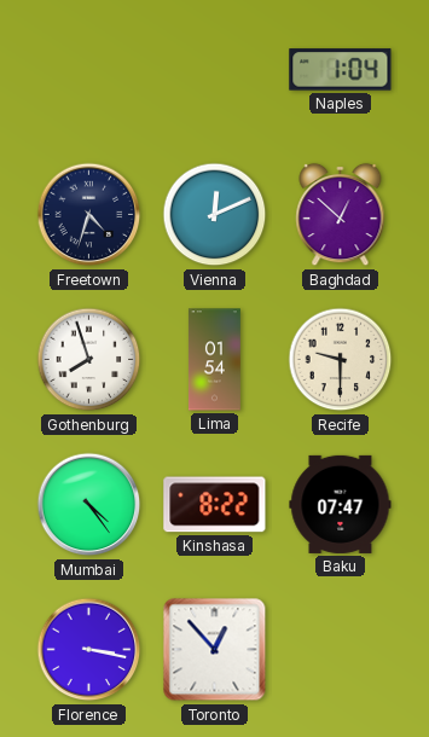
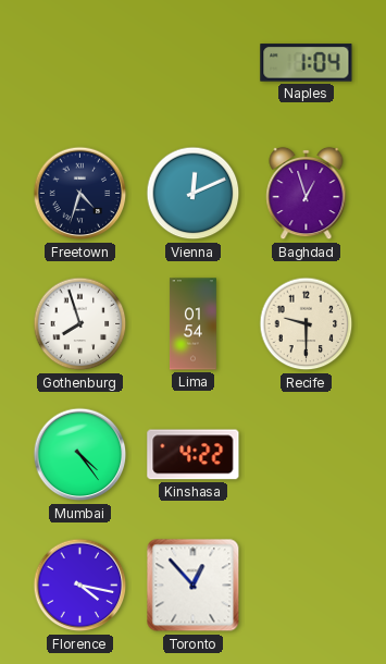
Baghdad: 12:52 -> 12:57
Kinshasa: 8:22 -> 4:22
Baku: 07:47 -> none
Florence: 3:17 -> 4:17
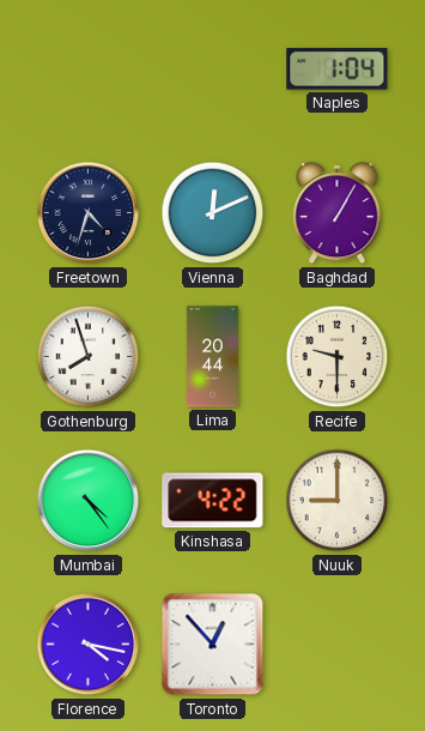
Baghdad: 12:57 -> 1:05
Lima: 01:54 -> 20:44
Nuuk: none -> 9:00
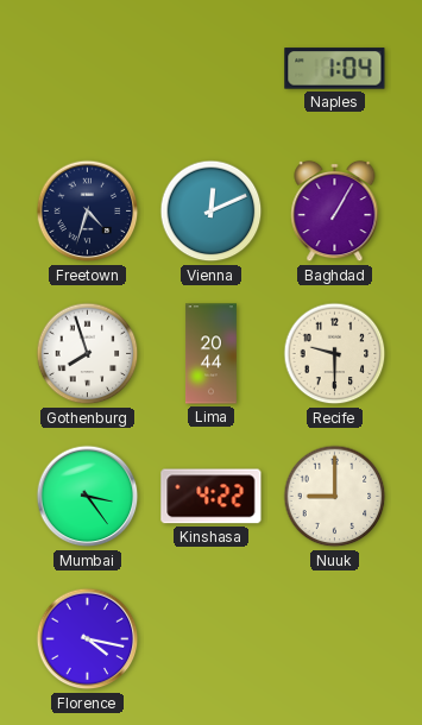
Mumbai: 4:24 -> 3:24
Toronto: 12:53 -> none
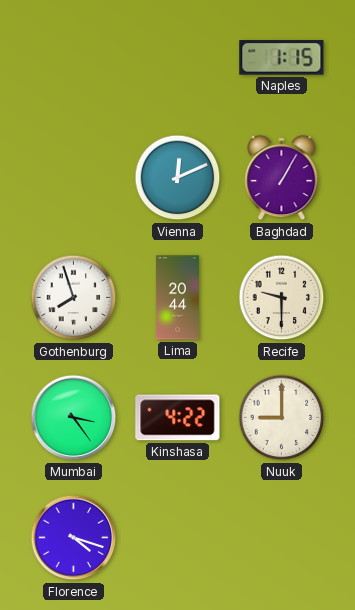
Naples: 1:04 -> 1:15
Freetown: 4:33 -> none
Florence: 4:17 -> 4:18
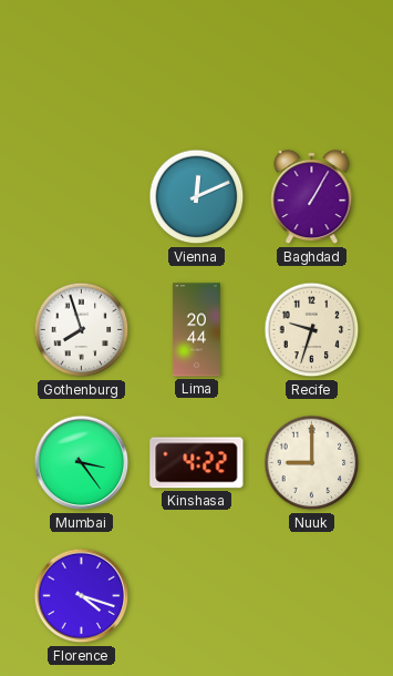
Naples: 1:15 -> none
Recife: 9:30 -> 9:33
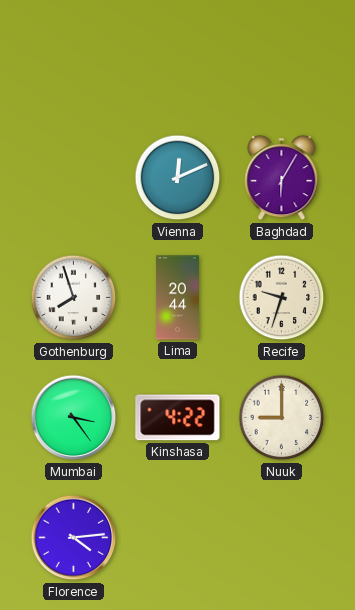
Baghdad: 1:05 -> 6:05
Florence: 4:18 -> 4:14
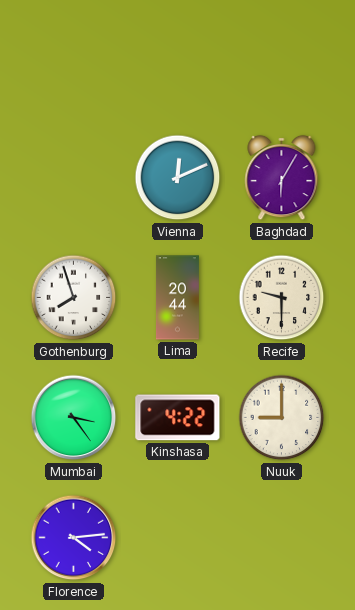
Recife: 9:33 -> 9:30
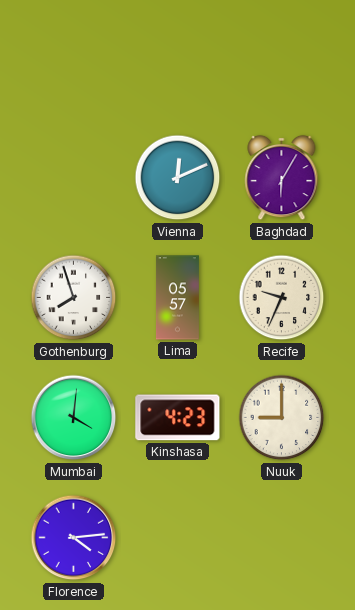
Lima: 20:44 -> 05:57
Recife: 9:30 -> 9:34
Mumbai: 3:24 -> 4:01
Kinshasa: 4:22 -> 4:23
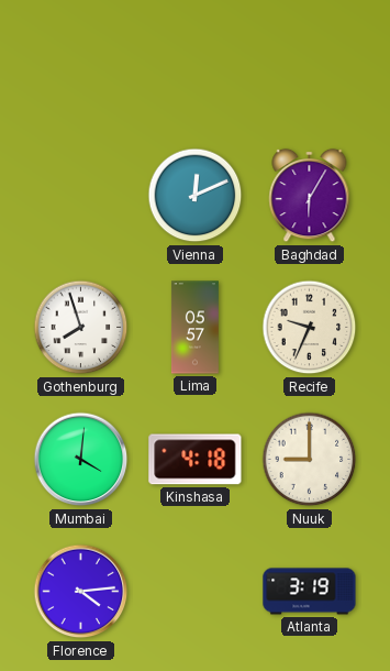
Kinshasa: 4:23 -> 4:18
Atlanta: none -> 3:19
